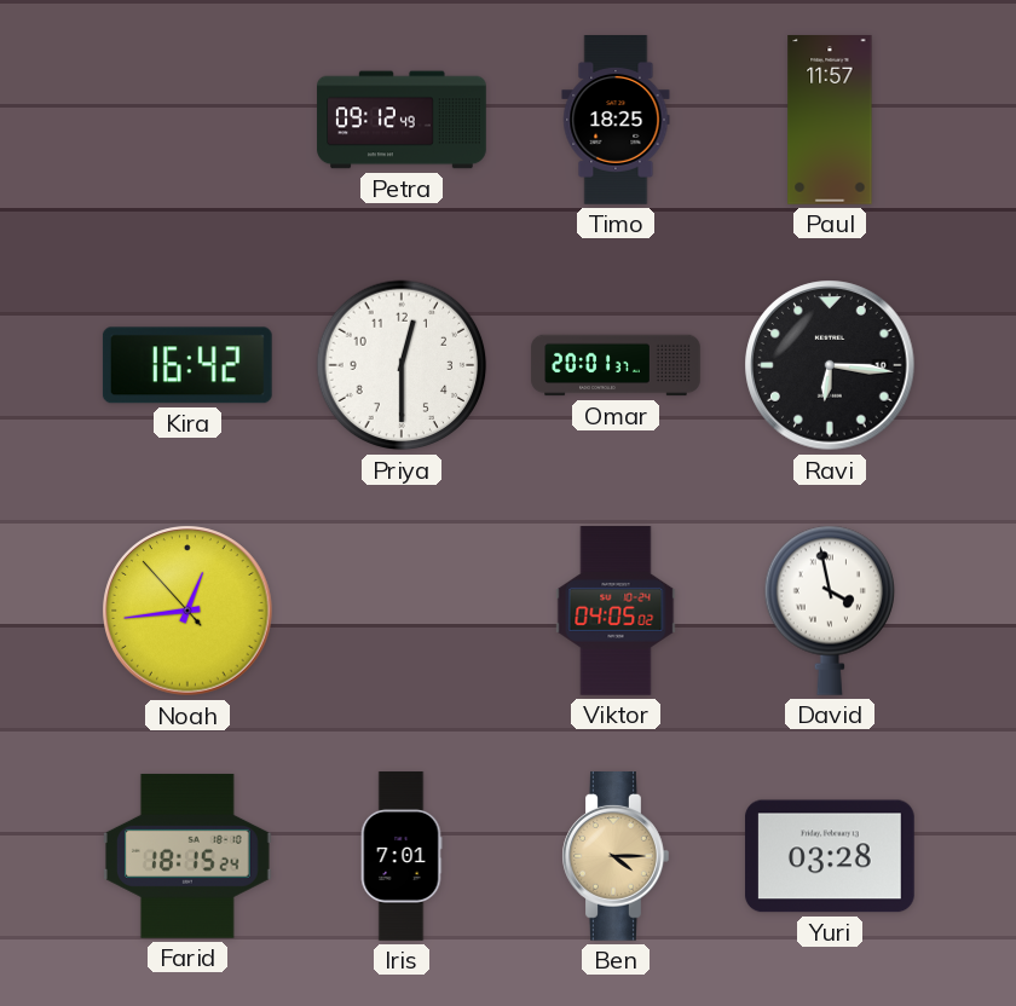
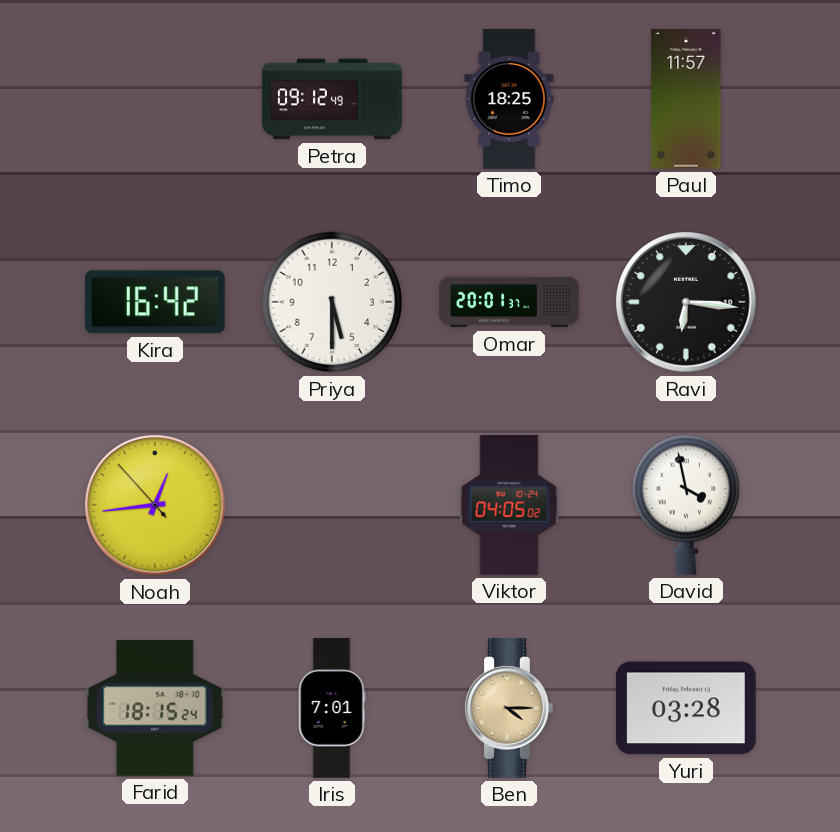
Priya: 12:30 -> 5:30
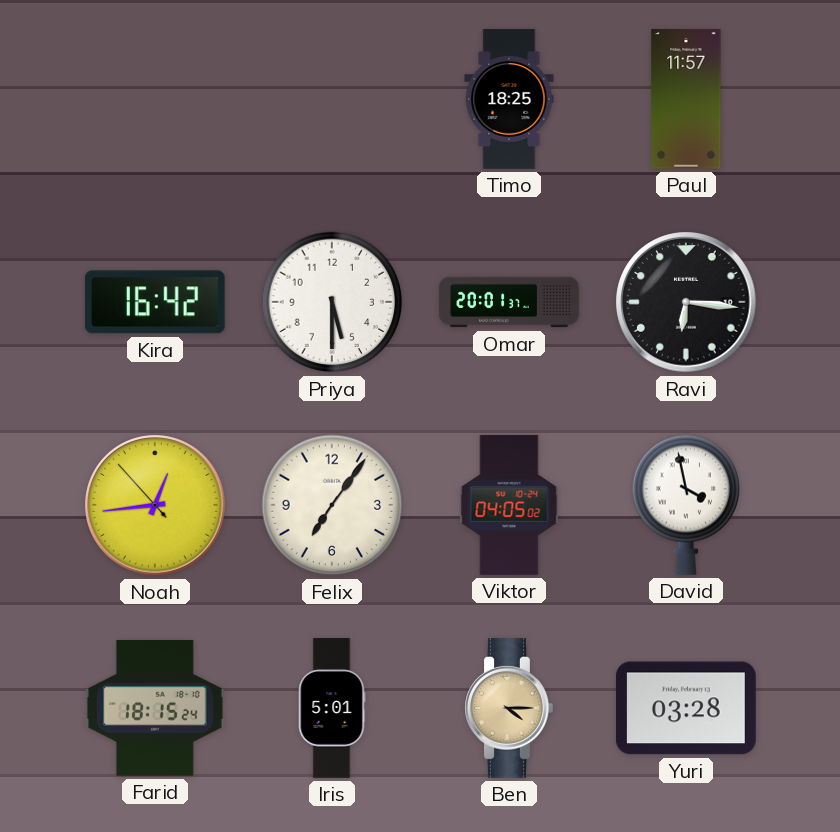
Petra: 09:12 -> none
Felix: none -> 7:06
Iris: 7:01 -> 5:01
